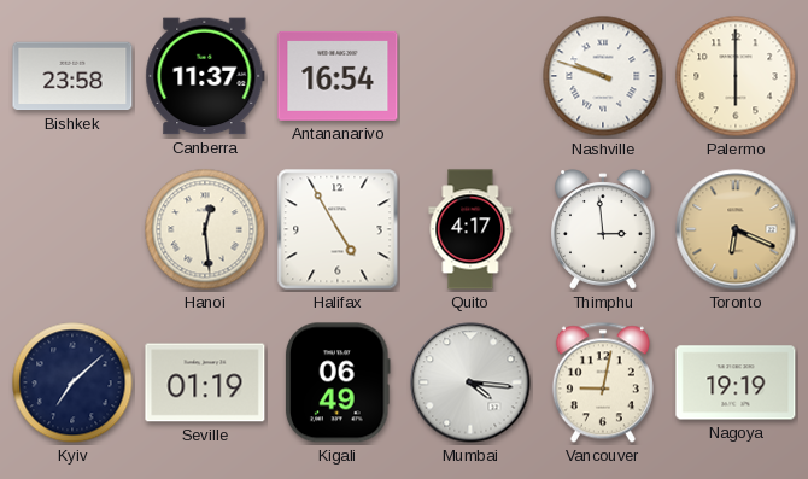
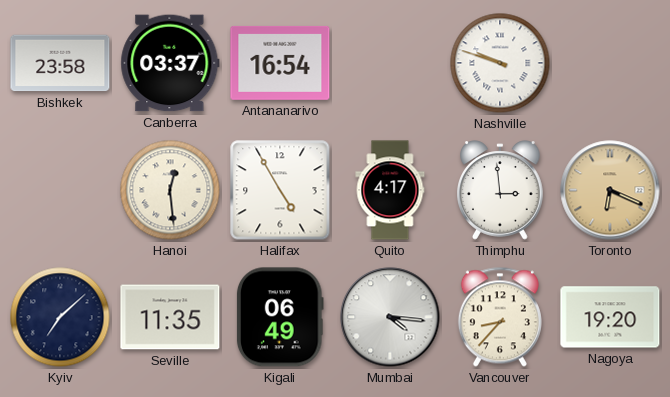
Canberra: 11:37 -> 03:37
Palermo: 6:00 -> none
Seville: 01:19 -> 11:35
Vancouver: 9:02 -> 8:37
Nagoya: 19:19 -> 19:20
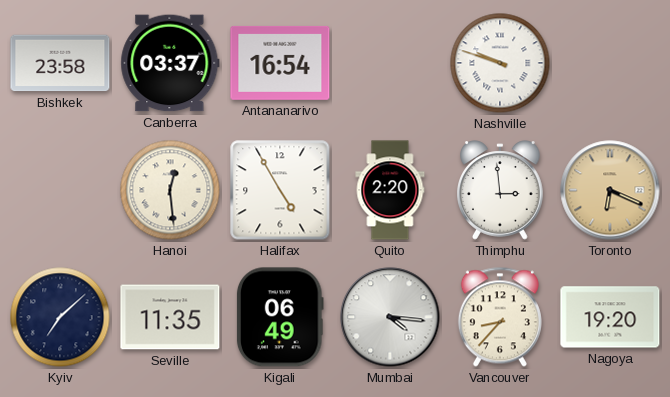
Quito: 4:17 -> 2:20
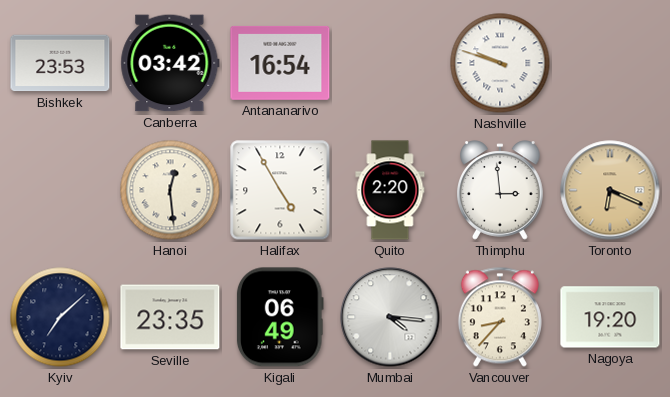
Bishkek: 23:58 -> 23:53
Canberra: 03:37 -> 03:42
Seville: 11:35 -> 23:35
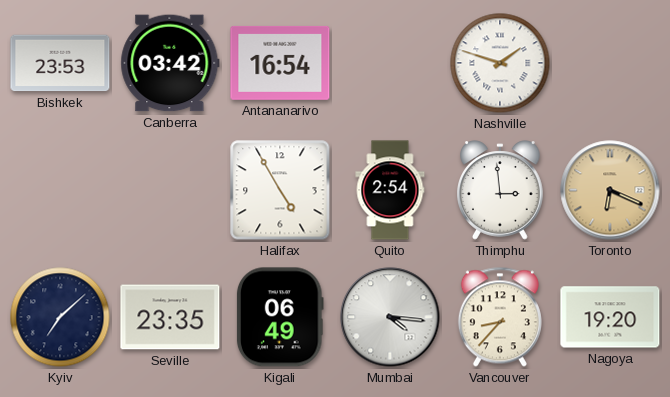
Nashville: 9:48 -> 1:48
Hanoi: 12:29 -> none
Quito: 2:20 -> 2:54
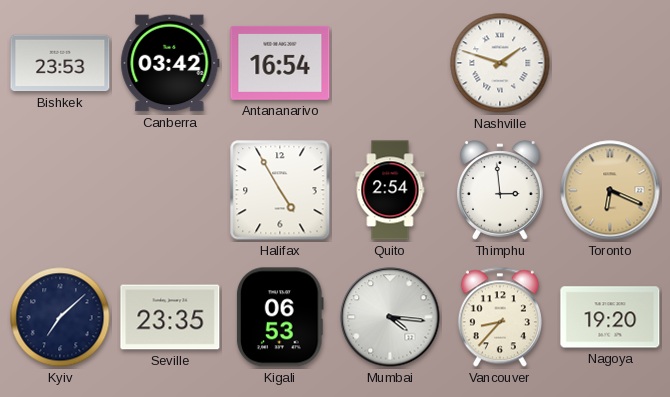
Kigali: 06:49 -> 06:53
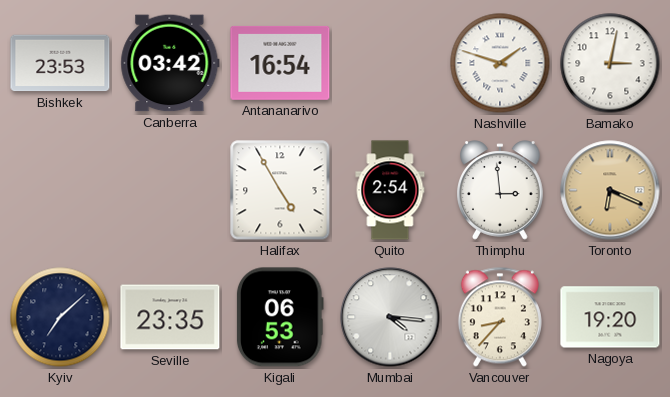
Bamako: none -> 3:02
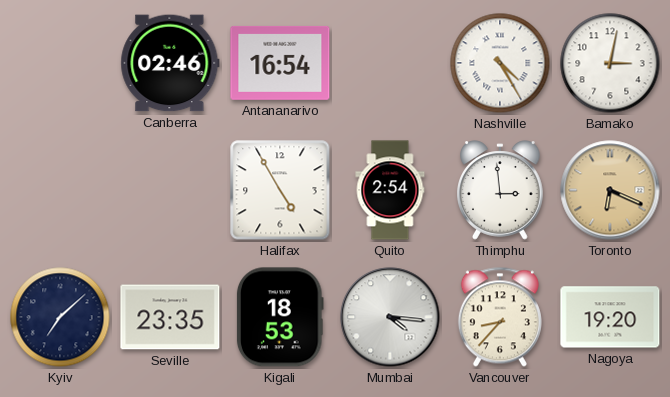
Bishkek: 23:53 -> none
Canberra: 03:42 -> 02:46
Nashville: 1:48 -> 4:25
Kigali: 06:53 -> 18:53
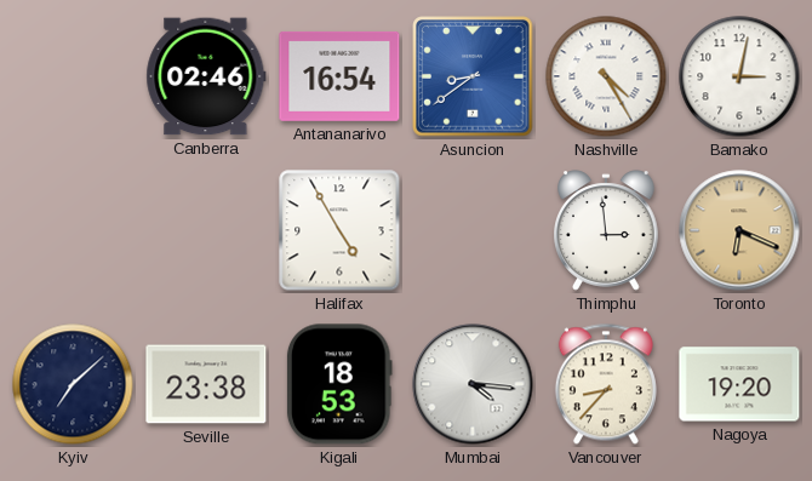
Asuncion: none -> 8:39
Quito: 2:54 -> none
Seville: 23:35 -> 23:38
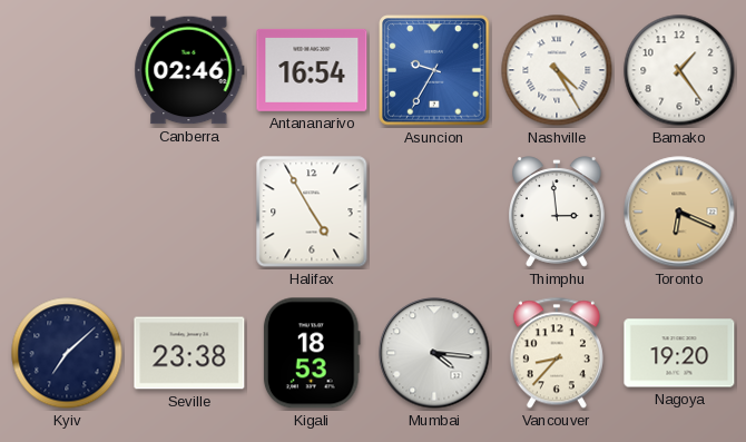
Asuncion: 8:39 -> 9:35
Bamako: 3:02 -> 1:24
